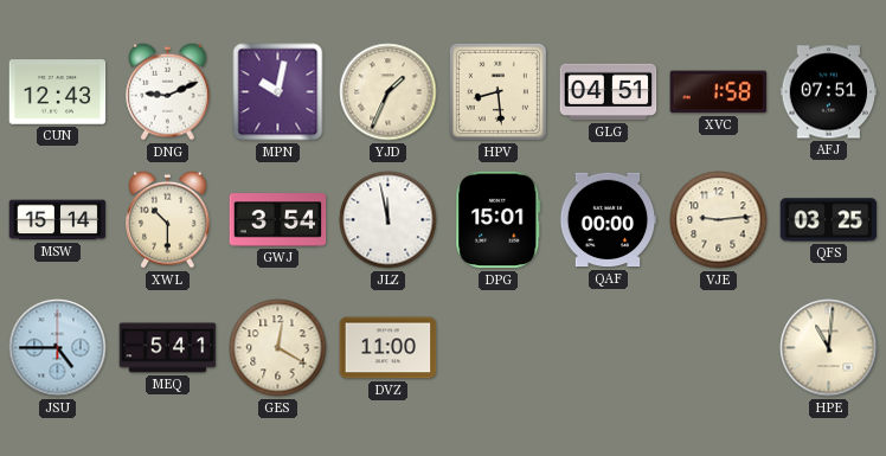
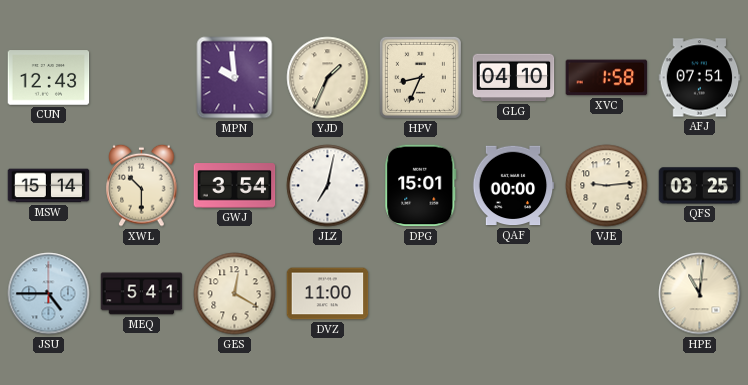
DNG: 9:11 -> none
MPN: 10:02 -> 9:59
HPV: 8:29 -> 8:34
GLG: 04:51 -> 04:10
JLZ: 11:58 -> 7:02
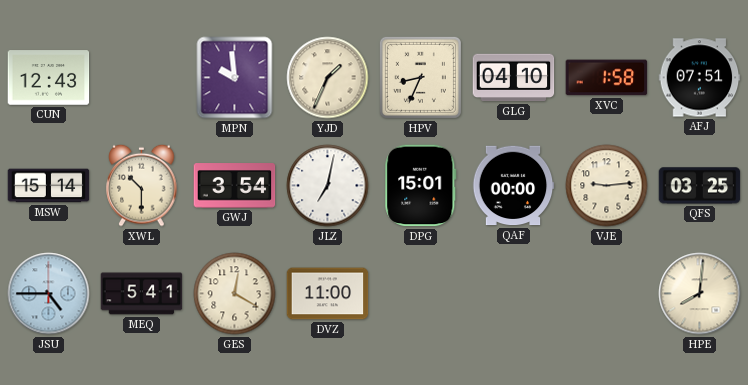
HPE: 11:01 -> 8:01
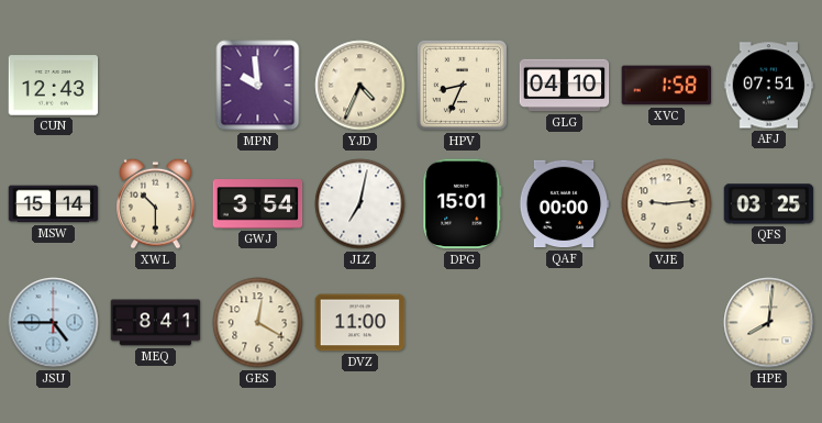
YJD: 1:34 -> 4:34
MEQ: 5:41 -> 8:41
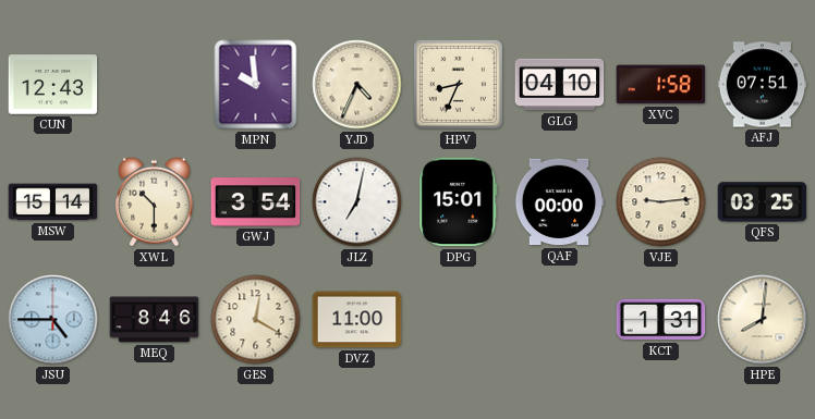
MEQ: 8:41 -> 8:46
KCT: none -> 1:31
